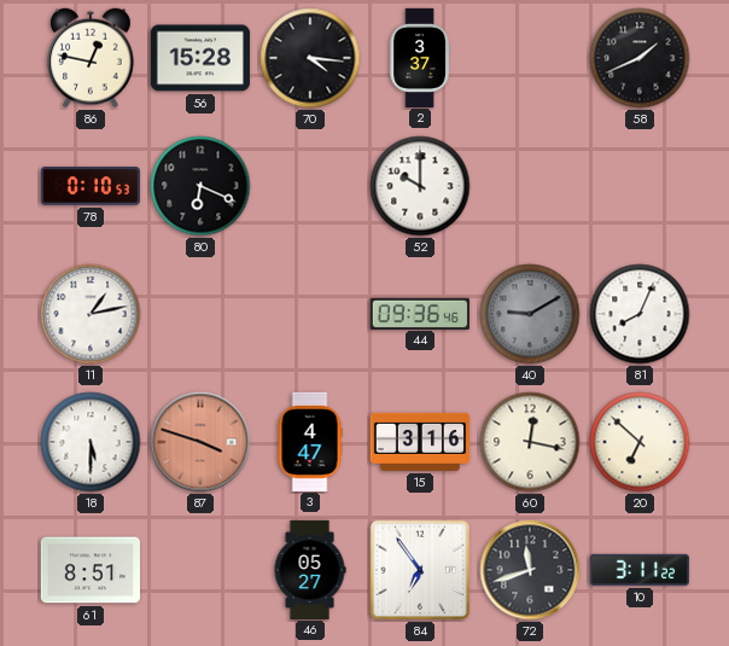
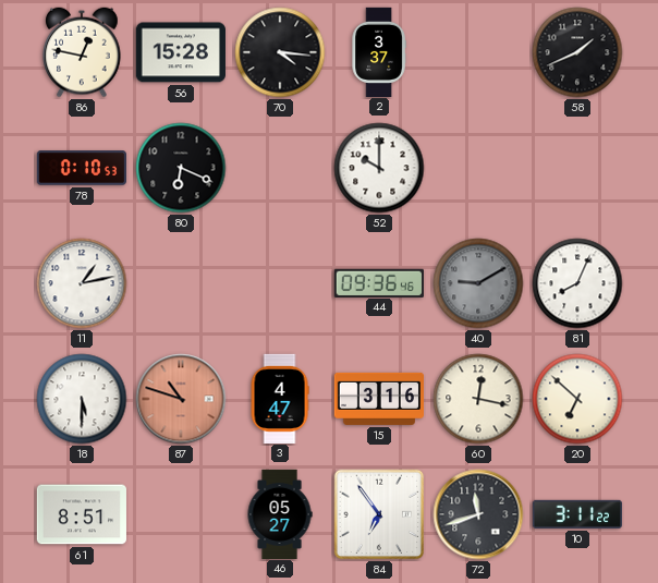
87: 3:48 -> 10:48
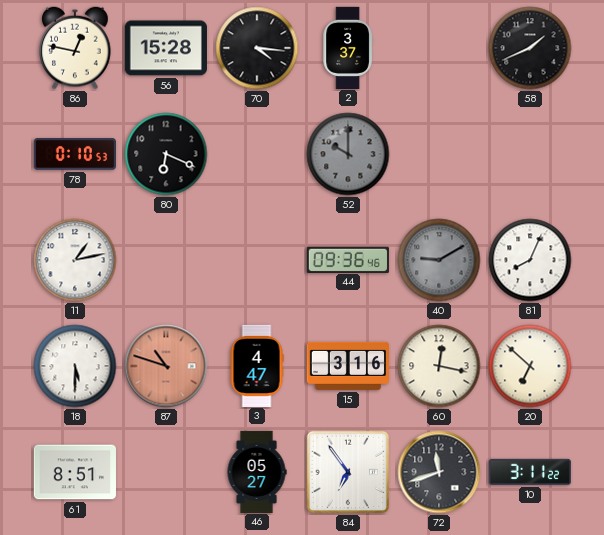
52 dial: white -> grey
